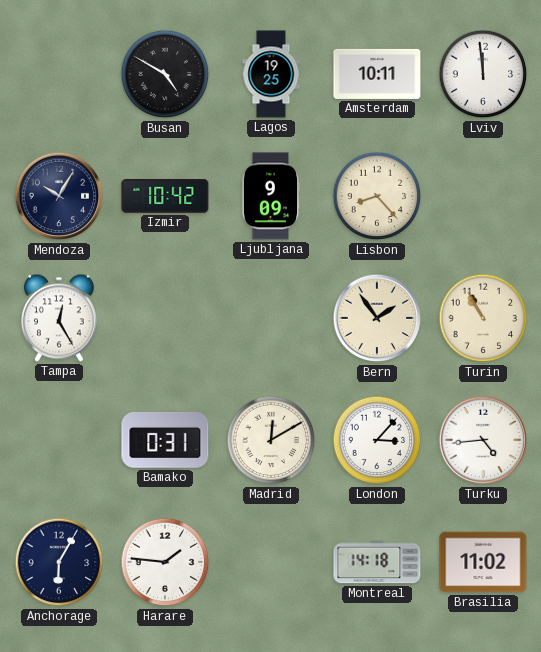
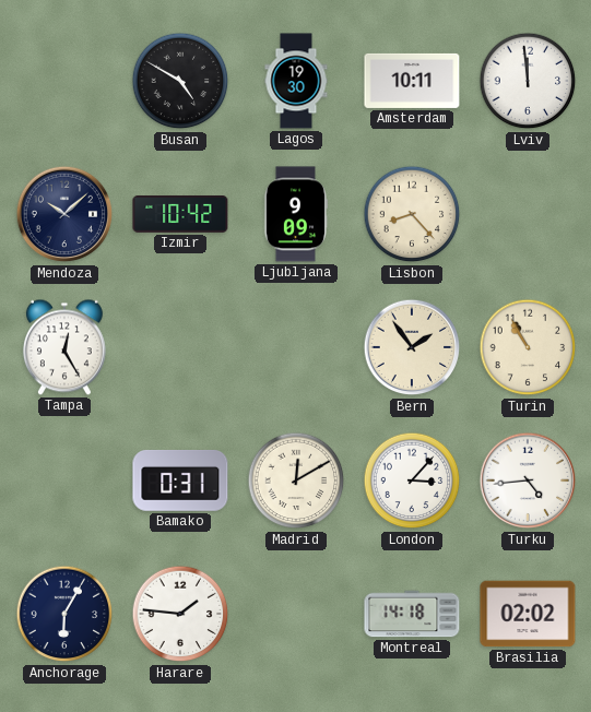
Lagos: 19:25 -> 19:30
Mendoza: 10:05 -> 10:08
Brasilia: 11:02 -> 02:02
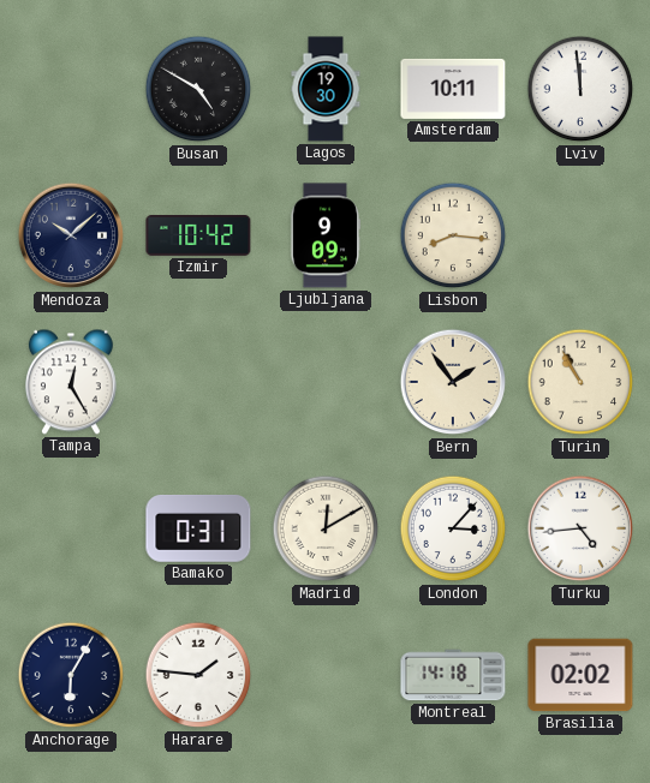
Lisbon: 8:23 -> 8:16
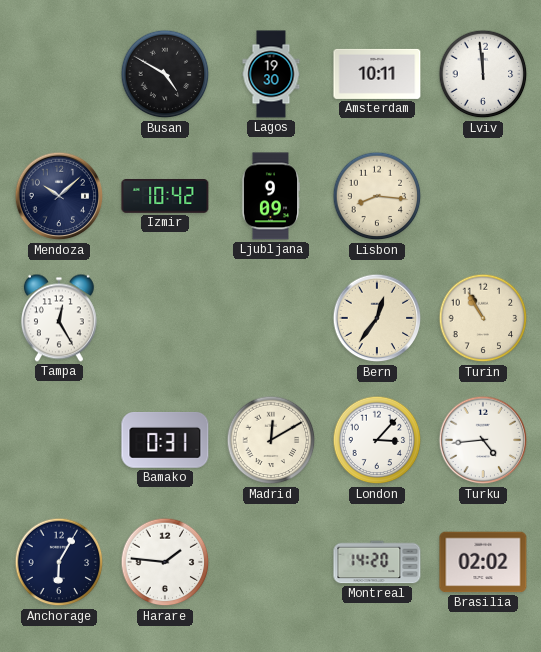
Bern: 1:54 -> 12:36
Montreal: 14:18 -> 14:20
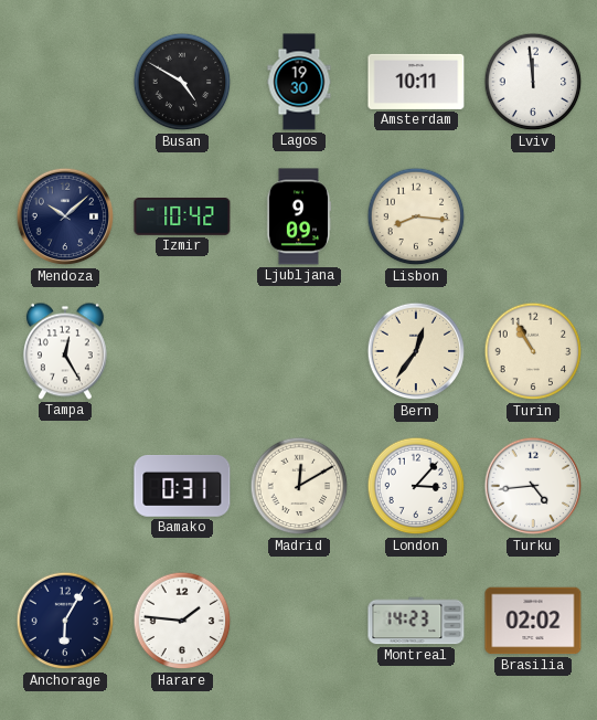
Montreal: 14:20 -> 14:23
